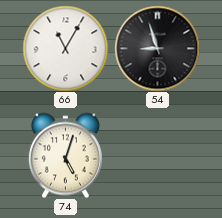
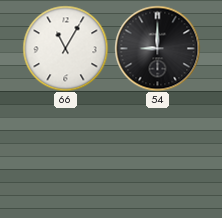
54: 8:57 -> 9:00
74: 5:03 -> none
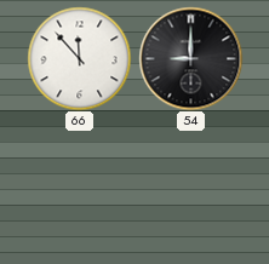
66: 11:05 -> 11:53
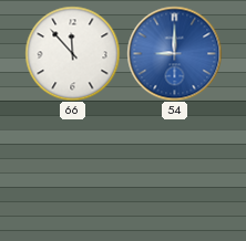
54 dial: black -> blue
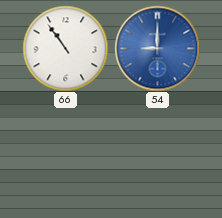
66: 11:53 -> 10:54
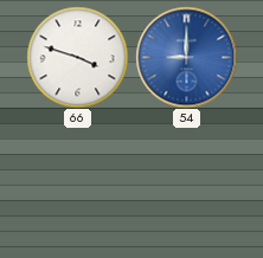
66: 10:54 -> 3:48
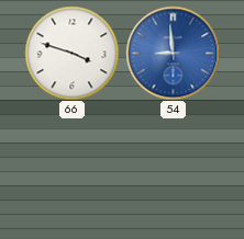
54: 9:00 -> 8:59
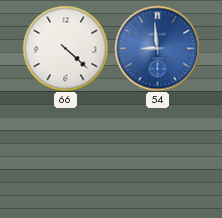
66: 3:48 -> 4:22
